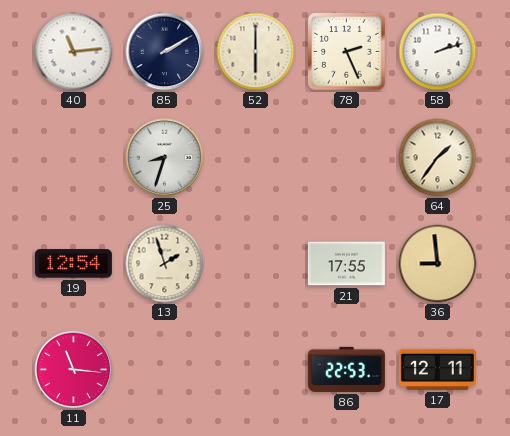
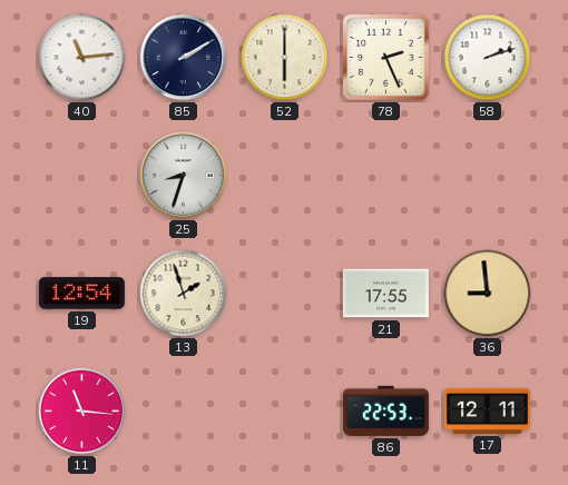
64: 1:36 -> none
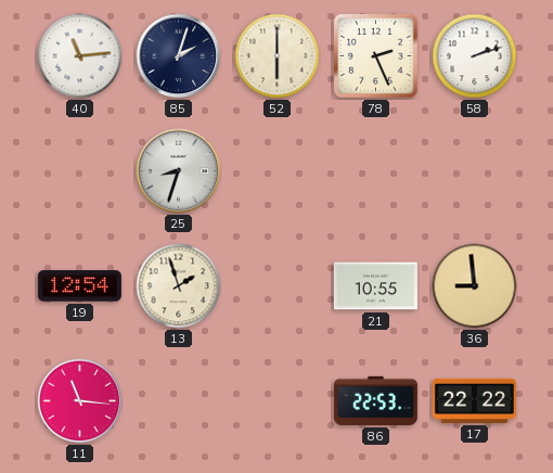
85: 2:10 -> 2:03
21: 17:55 -> 10:55
17: 12:11 -> 22:22
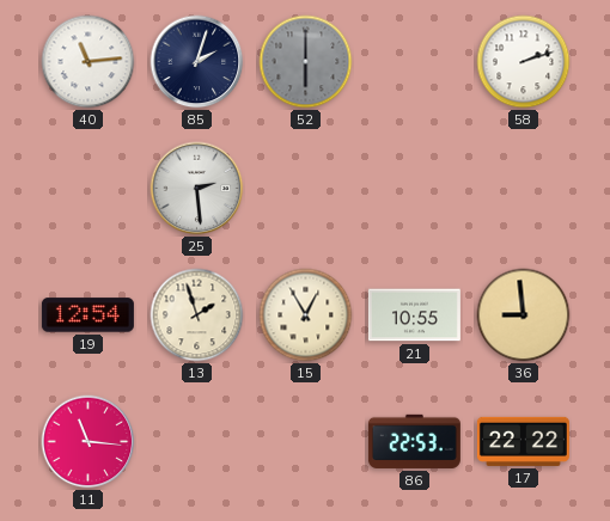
52 dial: cream -> grey
78: 2:26 -> none
25: 8:33 -> 2:29
15: none -> 12:55
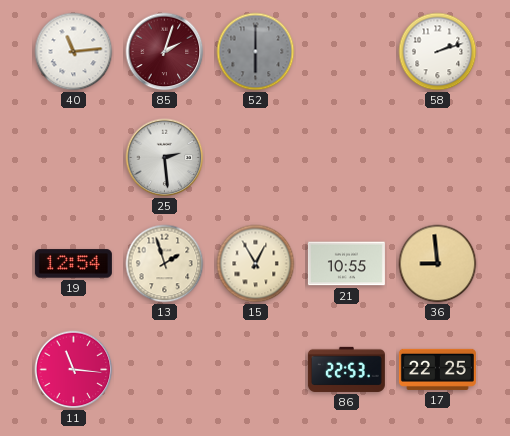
85 dial: navy -> burgundy
17: 22:22 -> 22:25
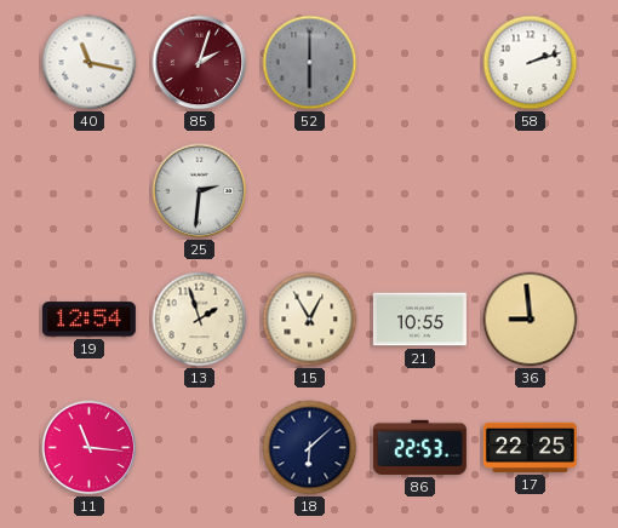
40: 11:14 -> 11:17
25: 2:29 -> 2:31
18: none -> 6:08
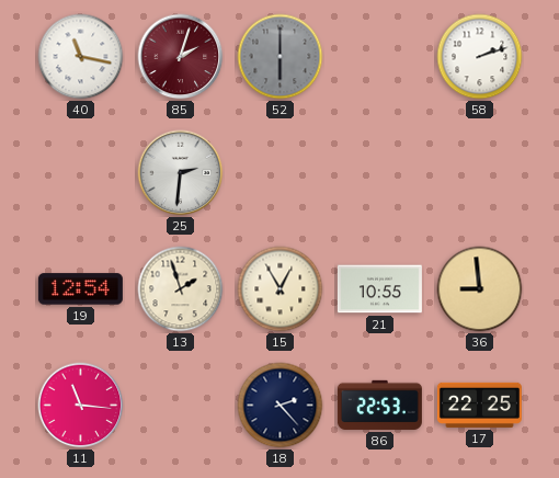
18: 6:08 -> 2:23
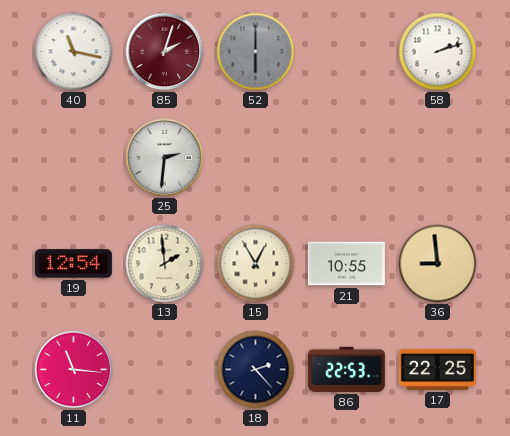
13: 1:57 -> 1:59
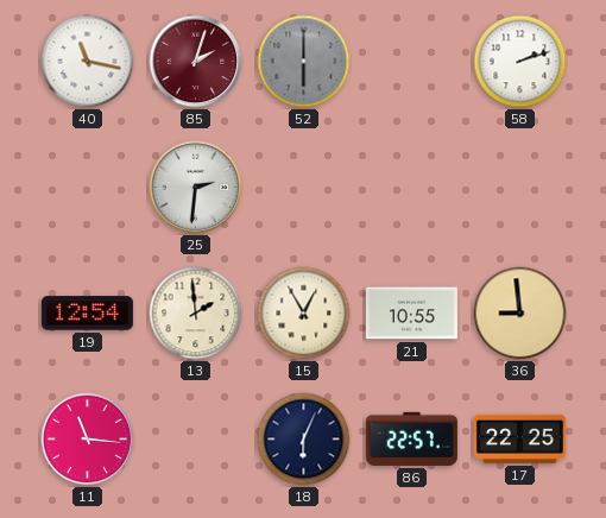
18: 2:23 -> 6:04
86: 22:53 -> 22:57
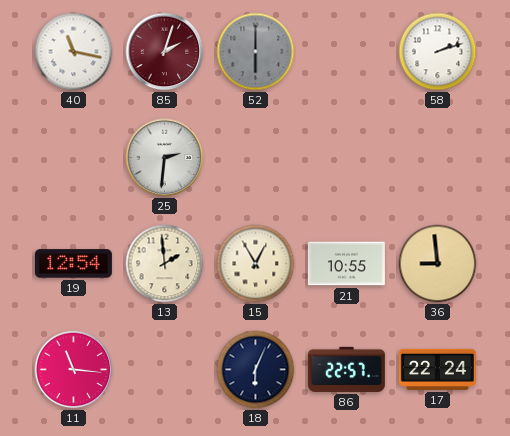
17: 22:25 -> 22:24
